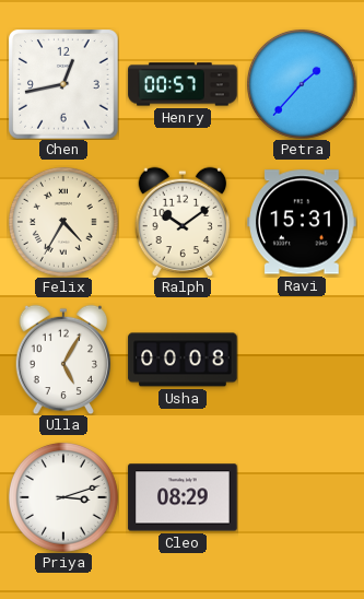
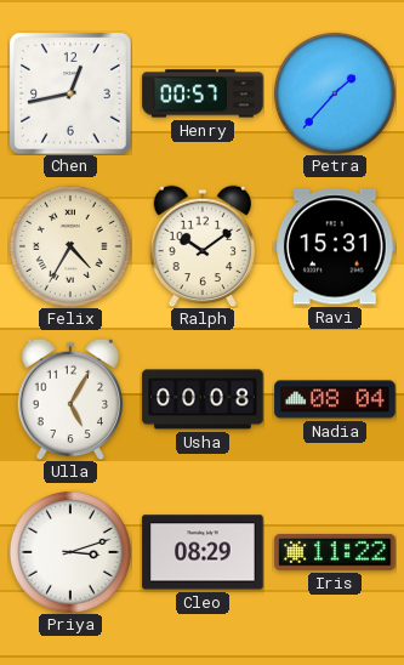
Nadia: none -> 08:04
Iris: none -> 11:22
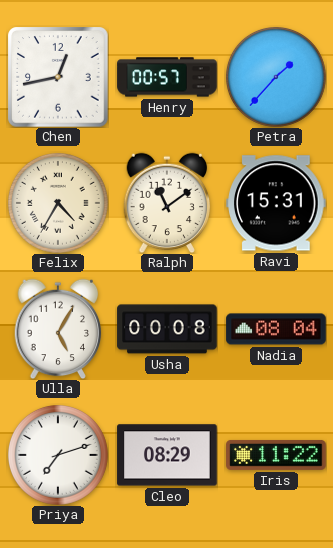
Ralph: 10:09 -> 11:09
Priya: 3:12 -> 7:12
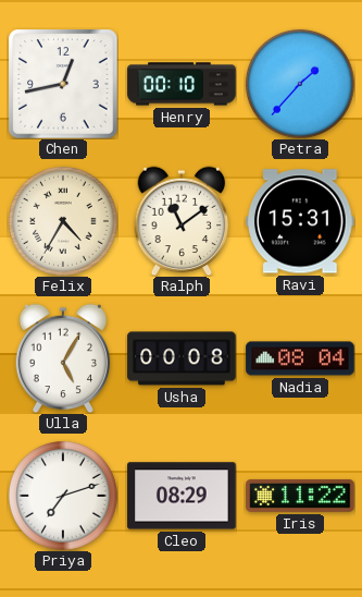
Henry: 00:57 -> 00:10
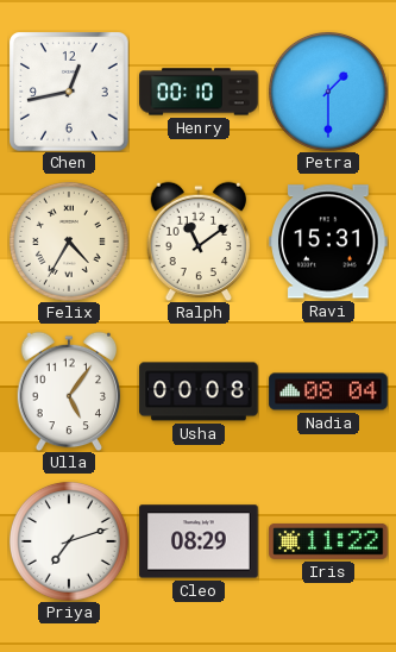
Petra: 1:37 -> 1:30
Ulla: 5:05 -> 5:06
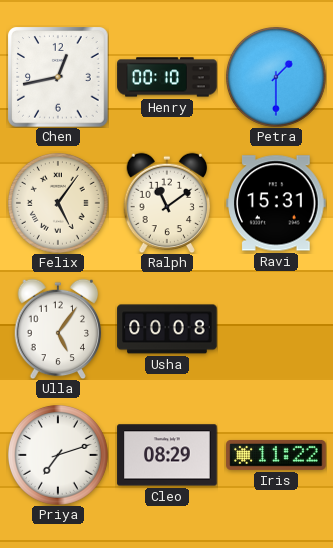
Felix: 4:35 -> 5:06
Nadia: 08:04 -> none
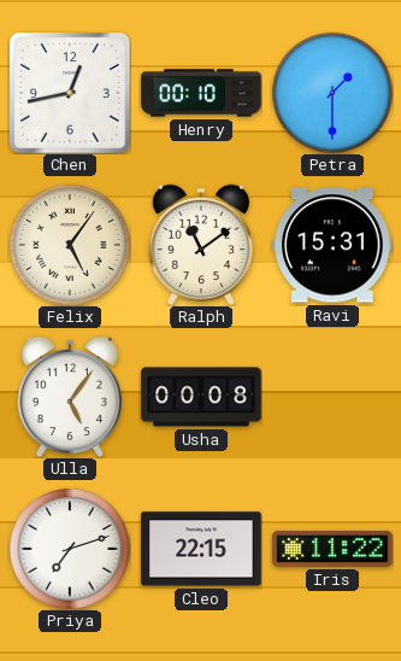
Cleo: 08:29 -> 22:15
